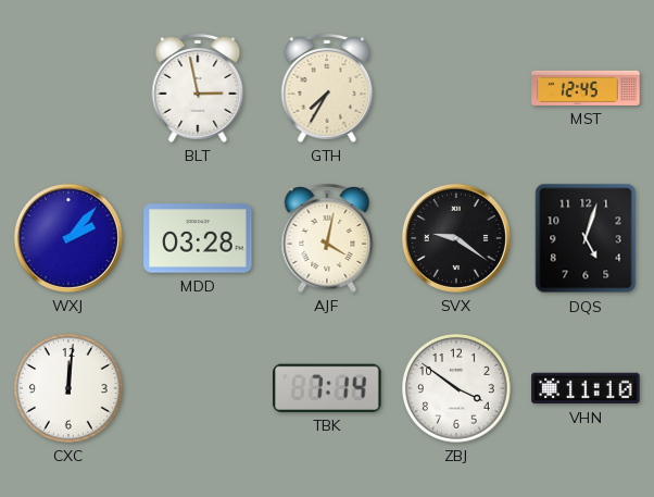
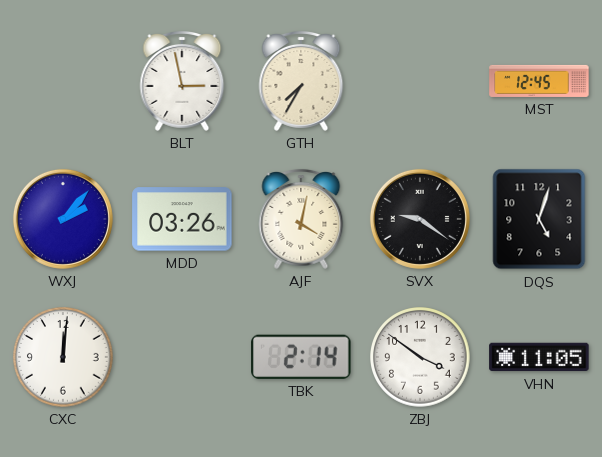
MDD: 03:28 -> 03:26
TBK: 7:14 -> 2:14
VHN: 11:10 -> 11:05
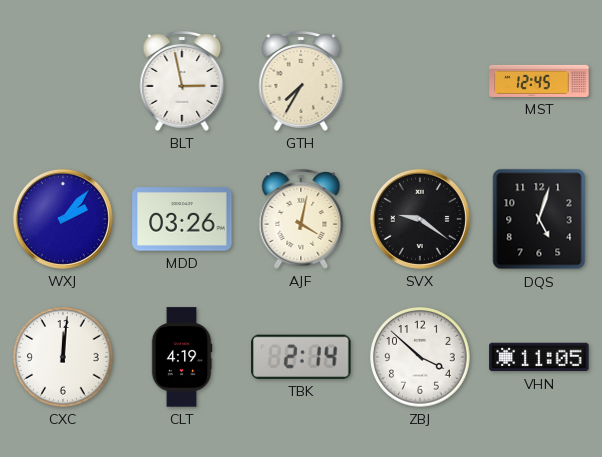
CLT: none -> 4:19
ZBJ: 3:51 -> 3:52
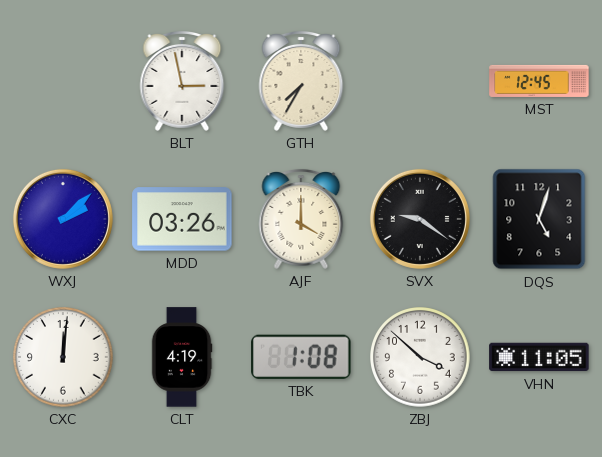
WXJ: 2:07 -> 2:08
AJF: 4:02 -> 4:00
TBK: 2:14 -> 1:08
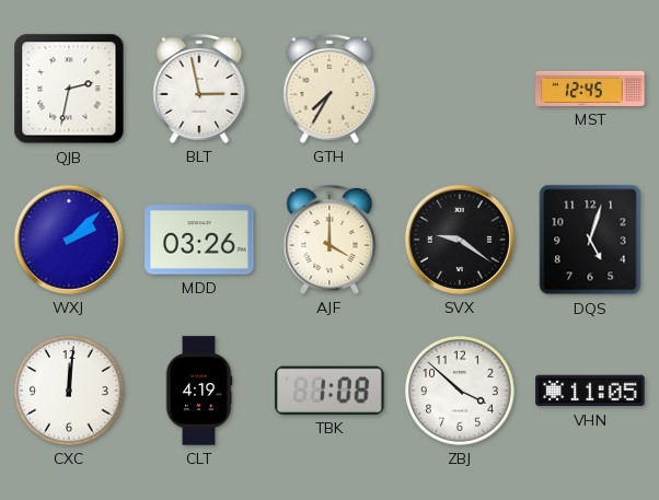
QJB: none -> 2:32
